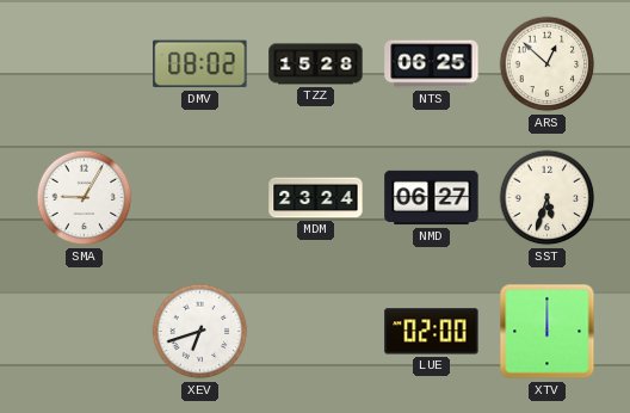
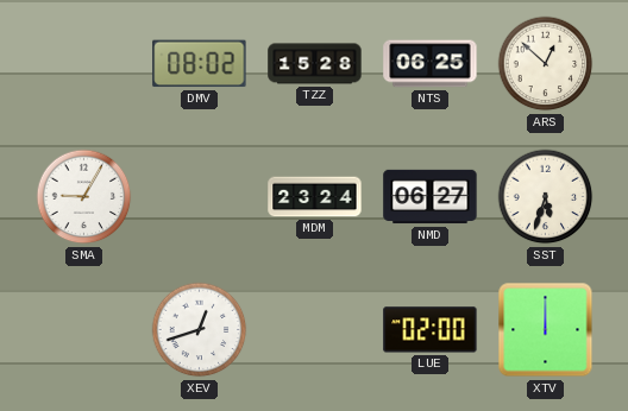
XEV: 6:42 -> 12:42
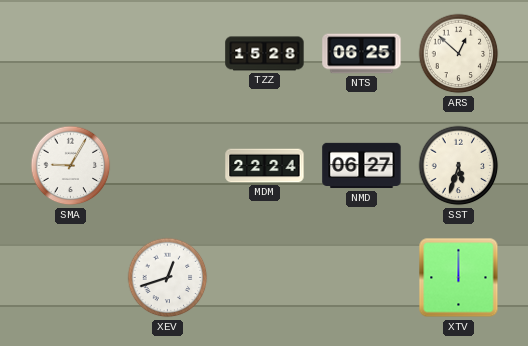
DMV: 08:02 -> none
MDM: 23:24 -> 22:24
LUE: 02:00 -> none
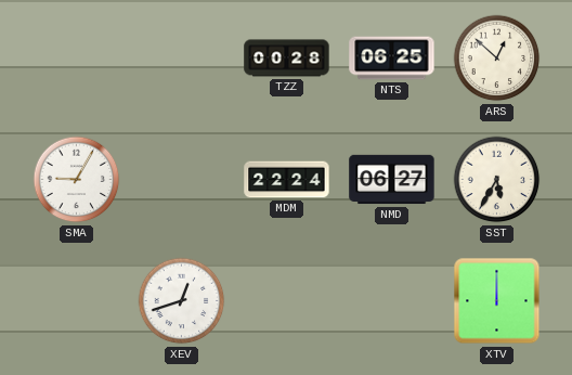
TZZ: 15:28 -> 00:28
SST: 5:33 -> 5:35
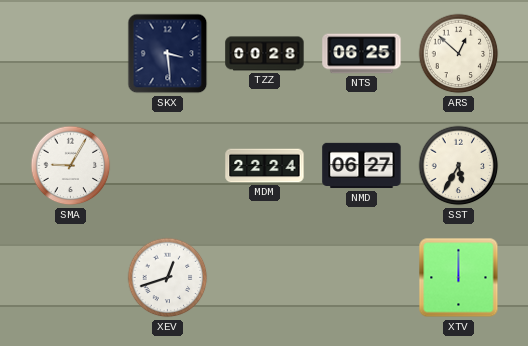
SKX: none -> 3:29
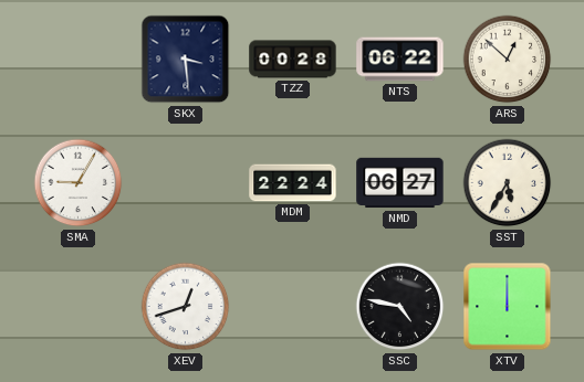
NTS: 06:25 -> 06:22
SSC: none -> 4:47
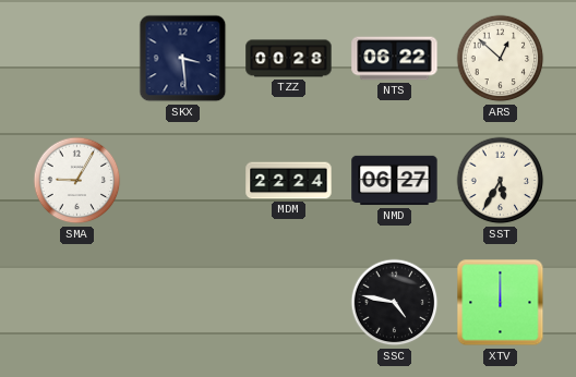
XEV: 12:42 -> none
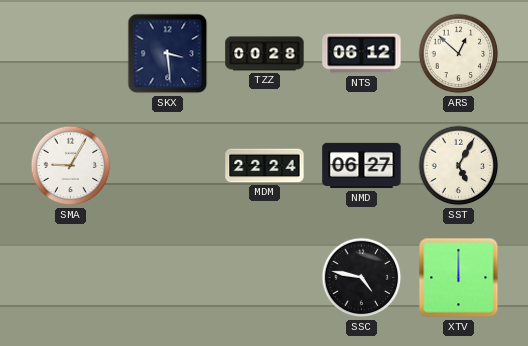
NTS: 06:22 -> 06:12
SST: 5:35 -> 5:05
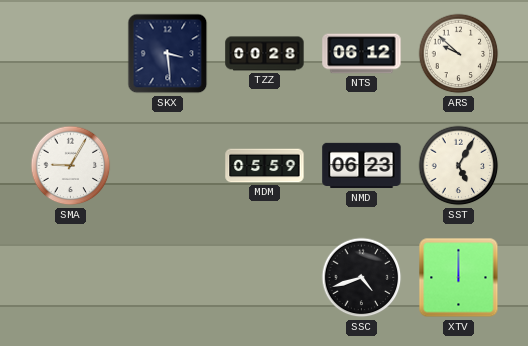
ARS: 12:52 -> 9:52
MDM: 22:24 -> 05:59
NMD: 06:27 -> 06:23
SSC: 4:47 -> 4:42
